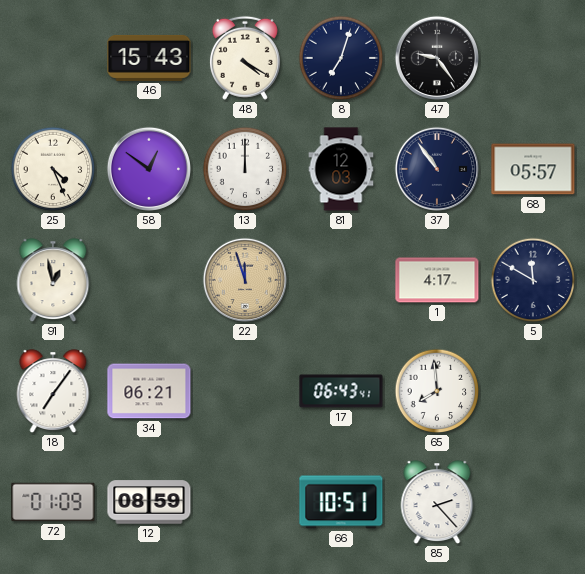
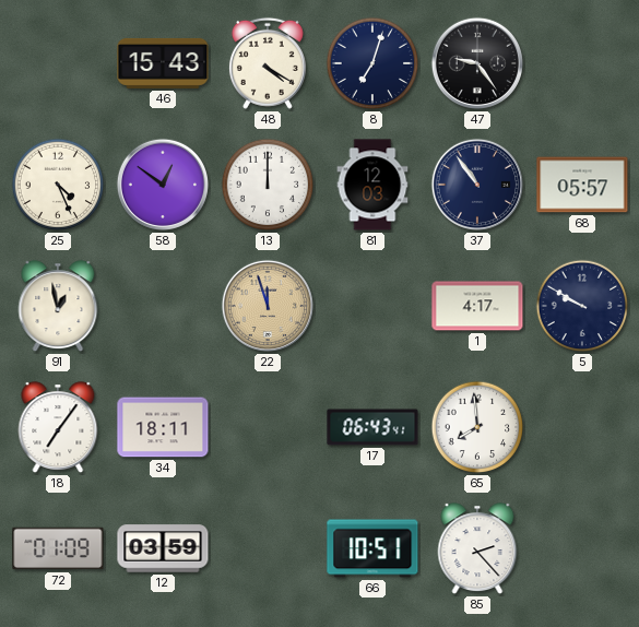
5: 11:50 -> 9:50
34: 06:21 -> 18:11
12: 08:59 -> 03:59
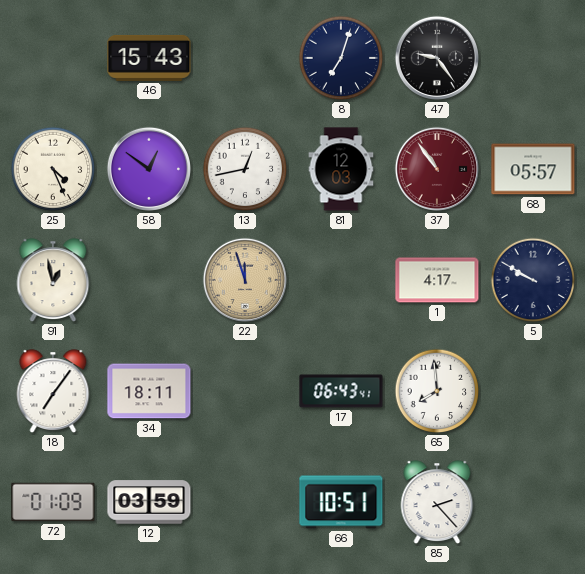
48: 4:20 -> none
13: 12:00 -> 12:43
37 dial: navy -> burgundy
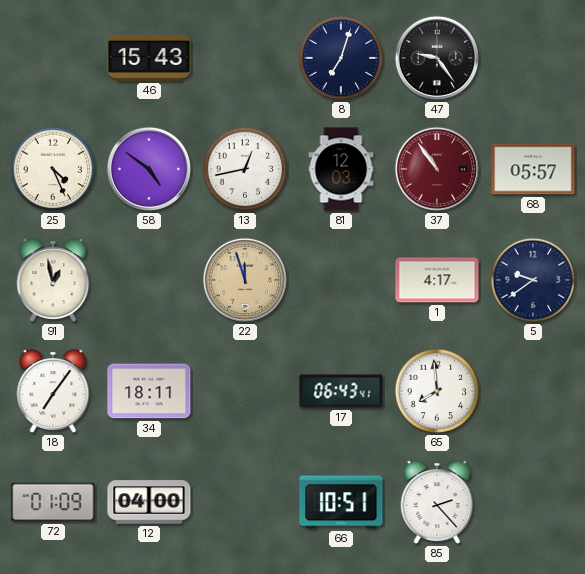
58: 12:51 -> 4:51
5: 9:50 -> 9:39
12: 03:59 -> 04:00
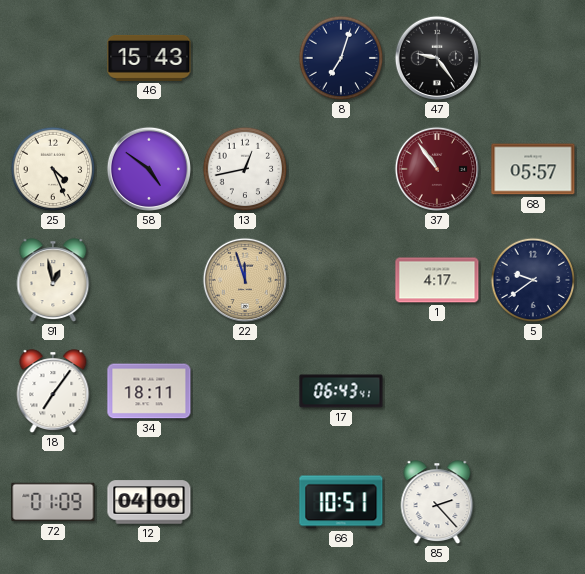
81: 12:03 -> none
65: 7:59 -> none
